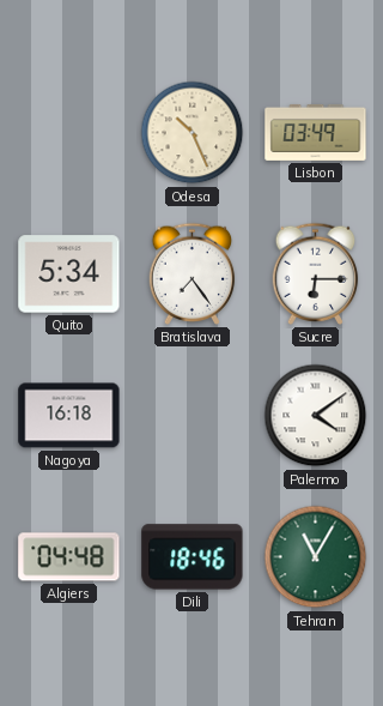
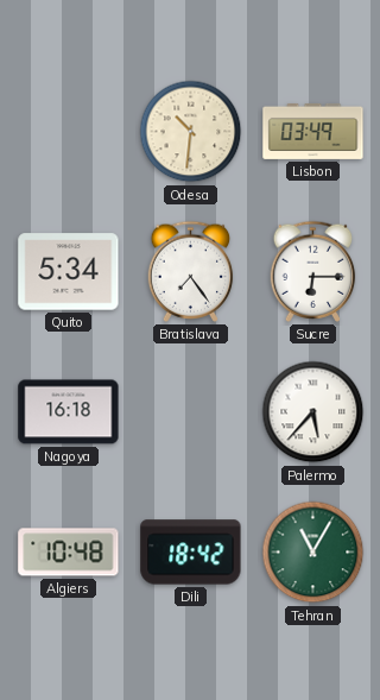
Odesa: 10:26 -> 10:31
Palermo: 4:09 -> 5:37
Algiers: 04:48 -> 10:48
Dili: 18:46 -> 18:42
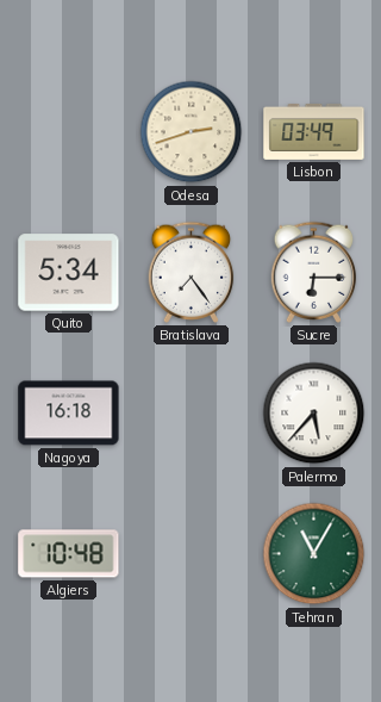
Odesa: 10:31 -> 2:42
Dili: 18:42 -> none
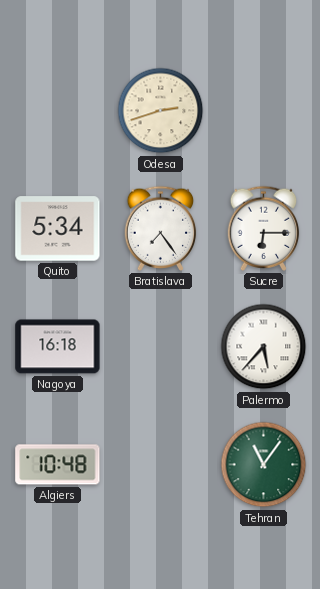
Lisbon: 03:49 -> none
Tehran: 11:05 -> 11:06
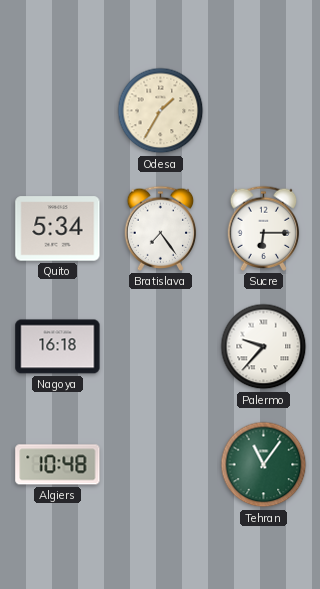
Odesa: 2:42 -> 1:35
Palermo: 5:37 -> 9:37
